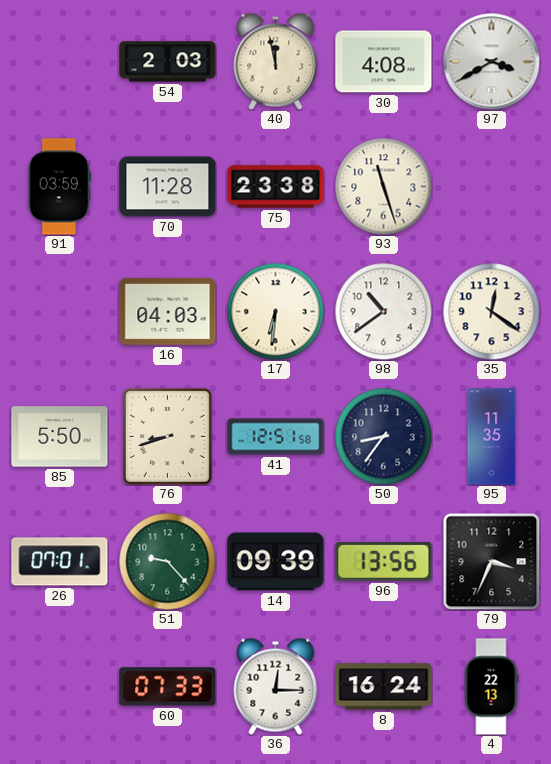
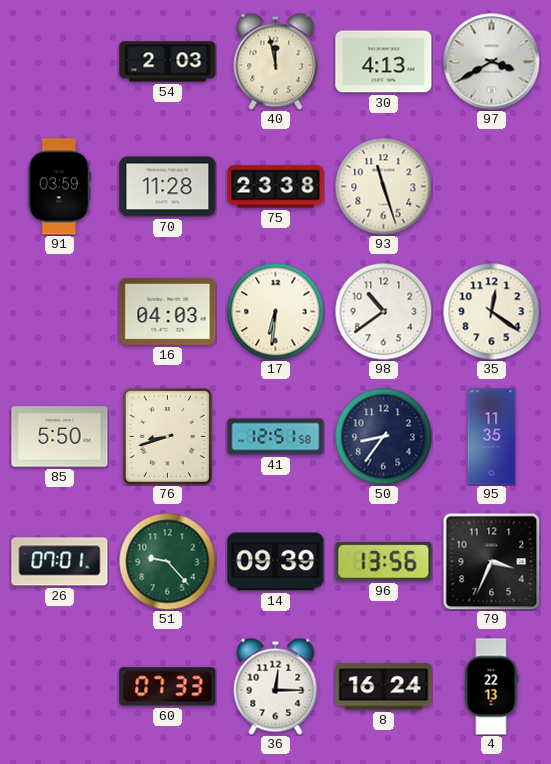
30: 4:08 -> 4:13
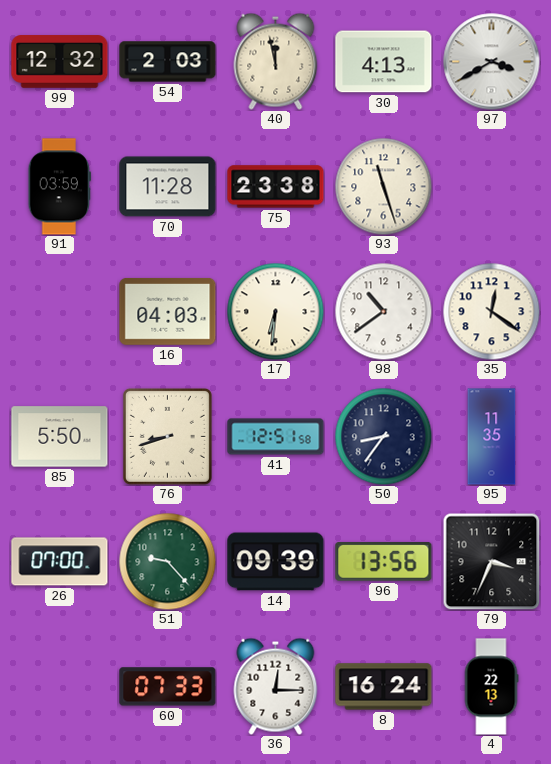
99: none -> 12:32
26: 07:01 -> 07:00
